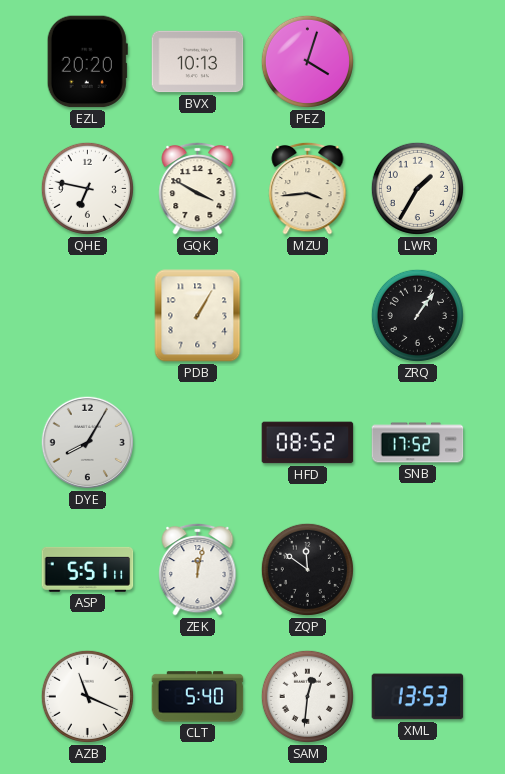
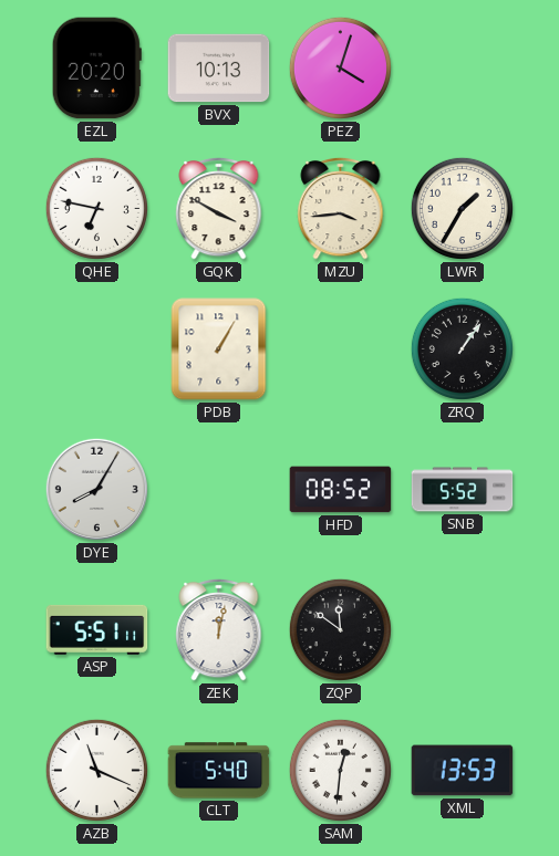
SNB: 17:52 -> 5:52
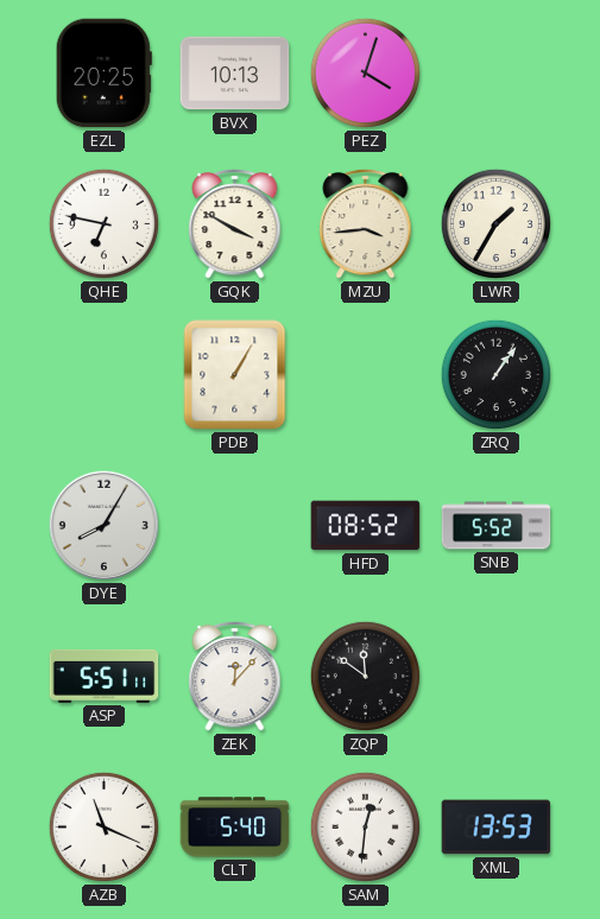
EZL: 20:20 -> 20:25
ZEK: 12:02 -> 12:07
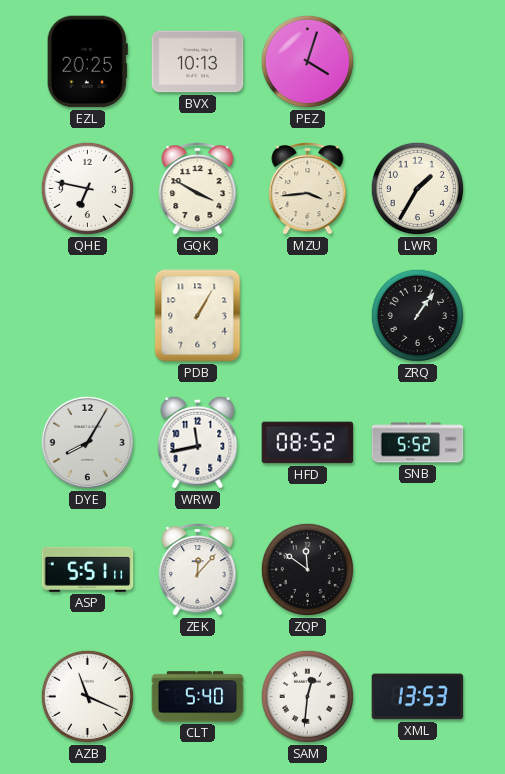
WRW: none -> 11:43
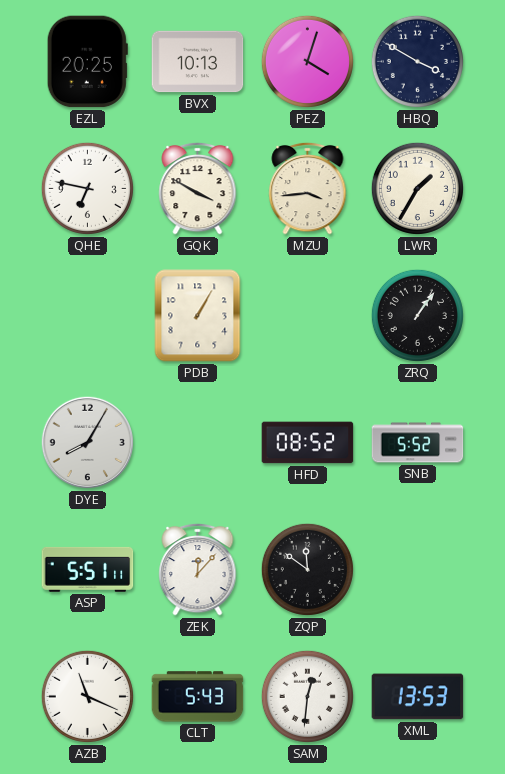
HBQ: none -> 3:50
WRW: 11:43 -> none
CLT: 5:40 -> 5:43
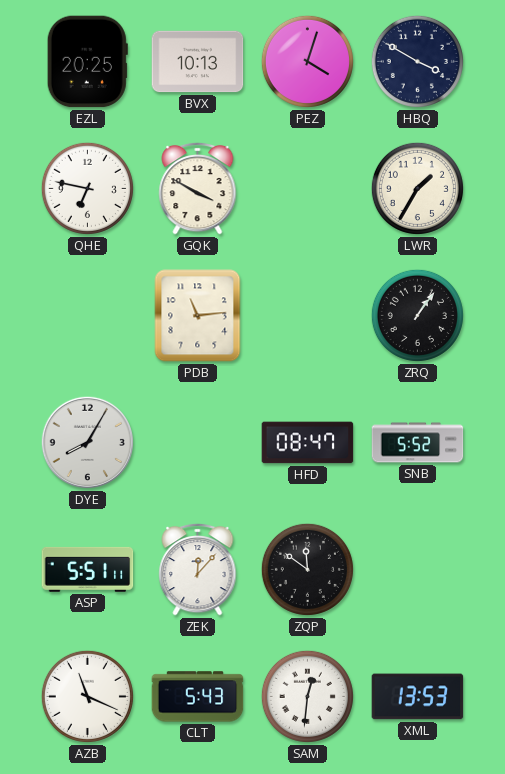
MZU: 3:44 -> none
PDB: 1:05 -> 11:14
HFD: 08:52 -> 08:47
